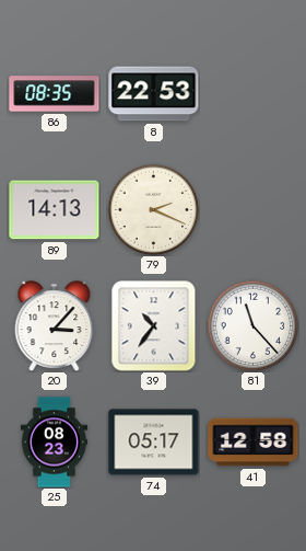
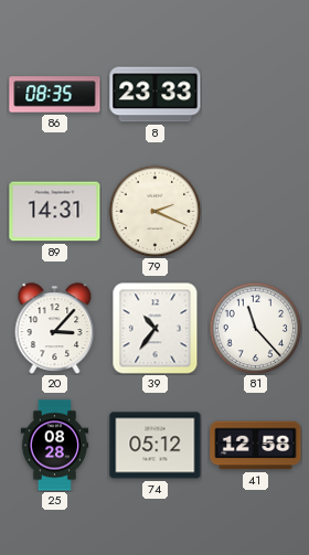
8: 22:53 -> 23:33
89: 14:13 -> 14:31
25: 08:23 -> 08:28
74: 05:17 -> 05:12
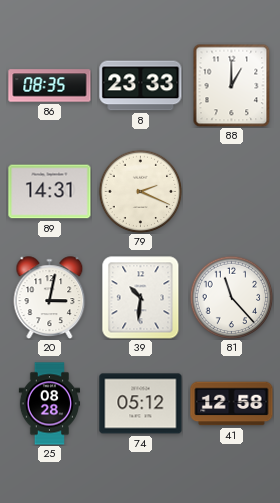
88: none -> 1:00
20: 3:07 -> 3:02
39: 10:36 -> 10:31
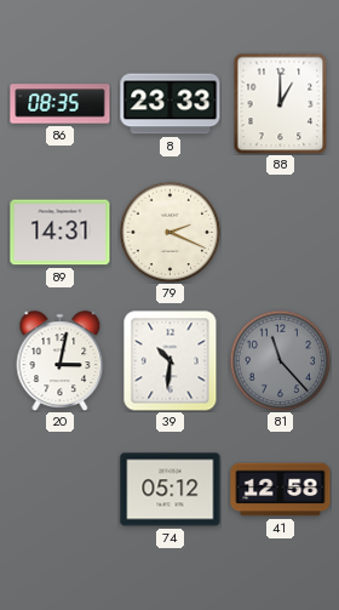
81 dial: white -> grey
25: 08:28 -> none
